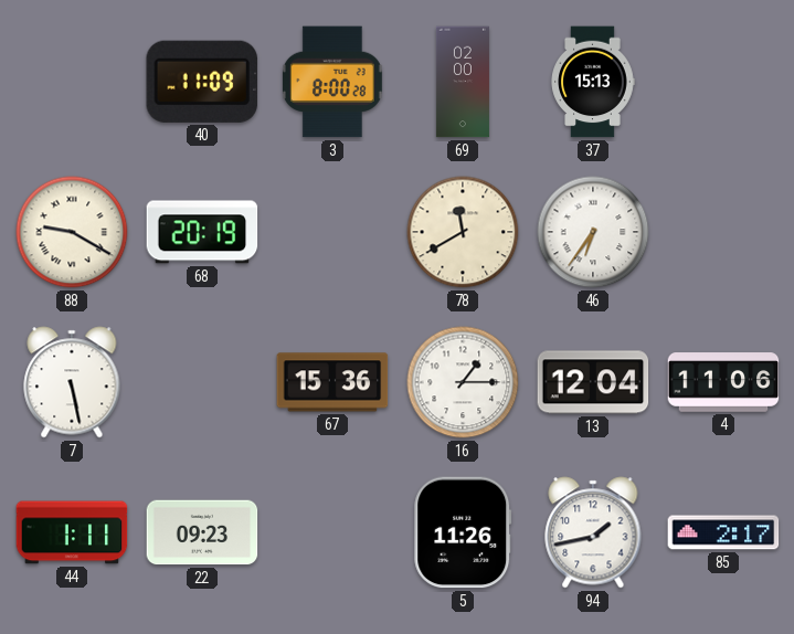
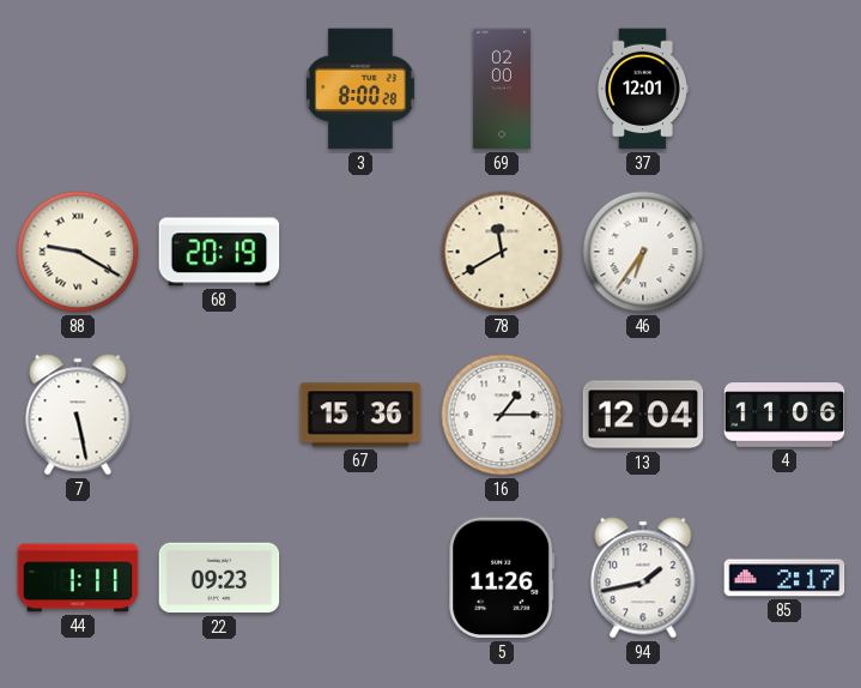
40: 11:09 -> none
37: 15:13 -> 12:01
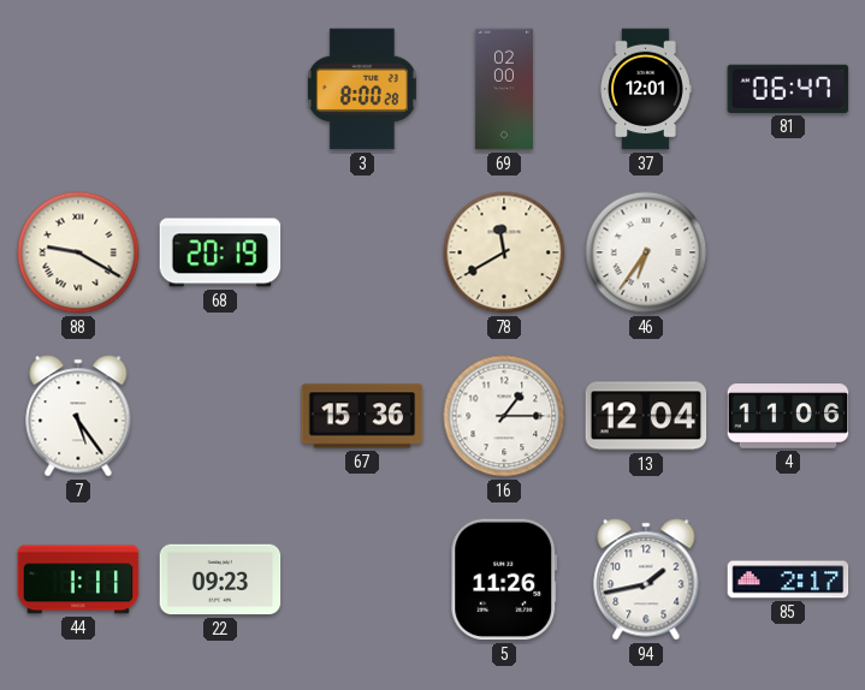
81: none -> 06:47
7: 5:28 -> 5:24
